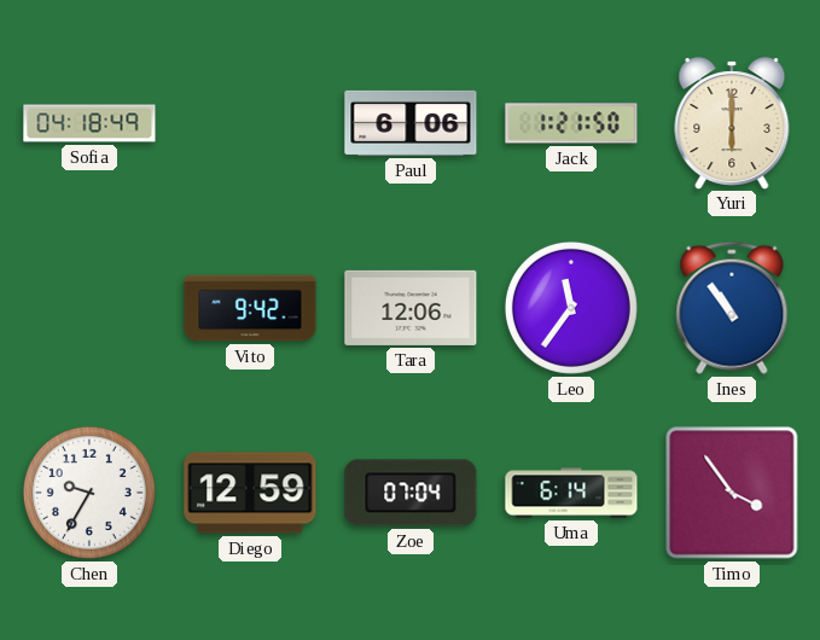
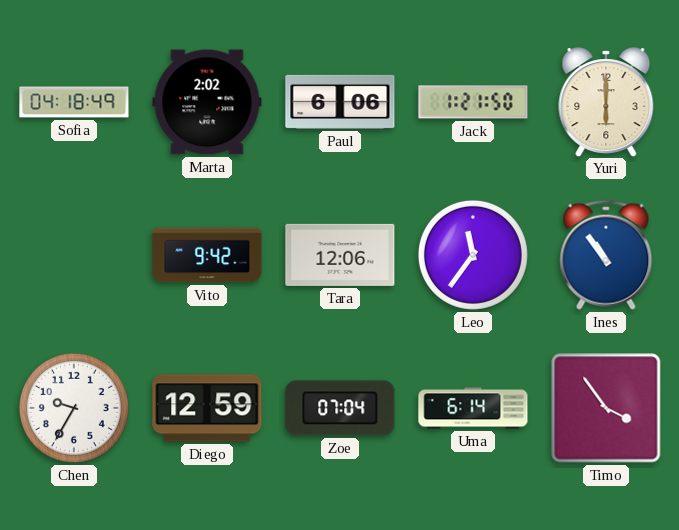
Marta: none -> 2:02
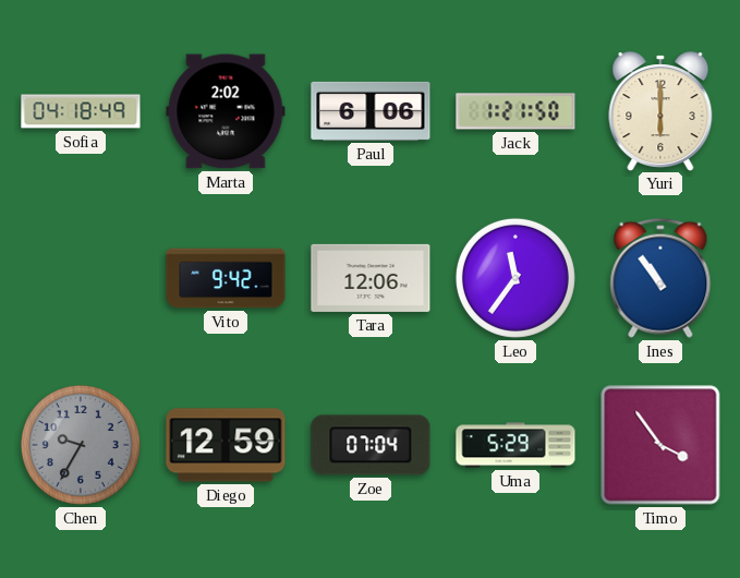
Chen dial: white -> grey
Uma: 6:14 -> 5:29
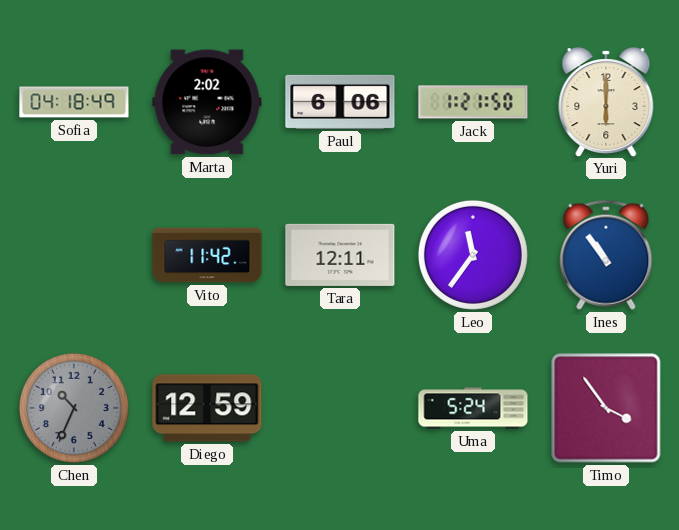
Vito: 9:42 -> 11:42
Tara: 12:06 -> 12:11
Chen: 9:35 -> 10:34
Zoe: 07:04 -> none
Uma: 5:29 -> 5:24
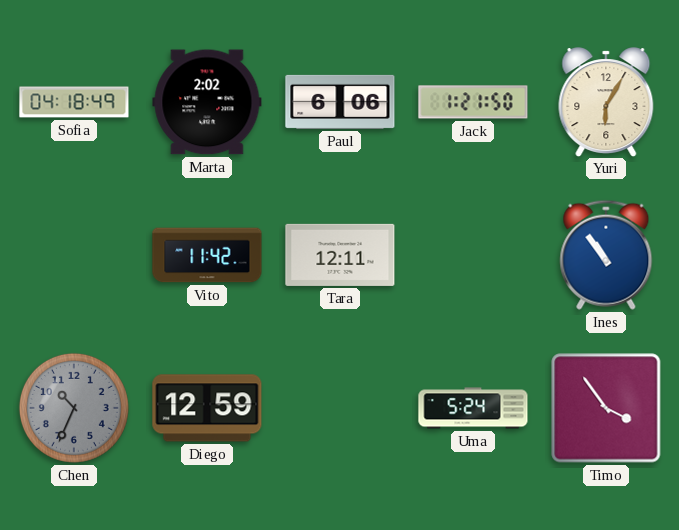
Yuri: 6:00 -> 6:05
Leo: 11:36 -> none
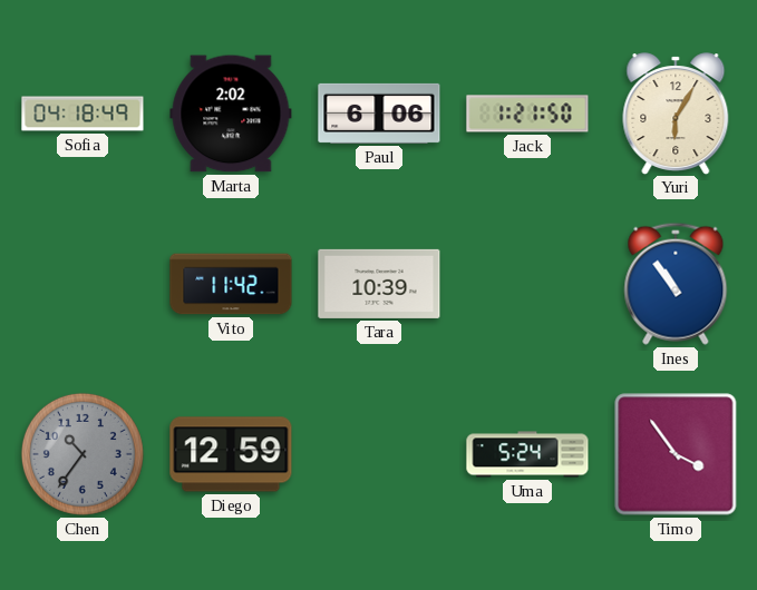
Tara: 12:11 -> 10:39
Chen: 10:34 -> 10:36
